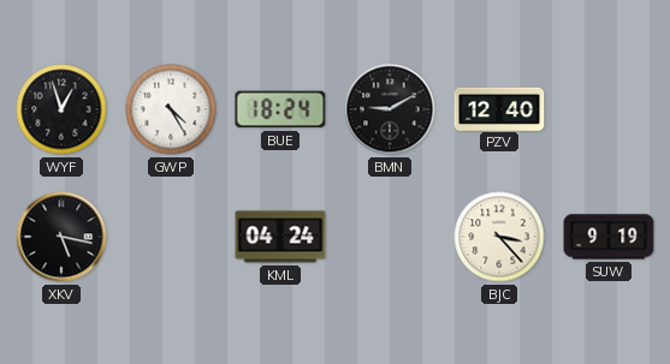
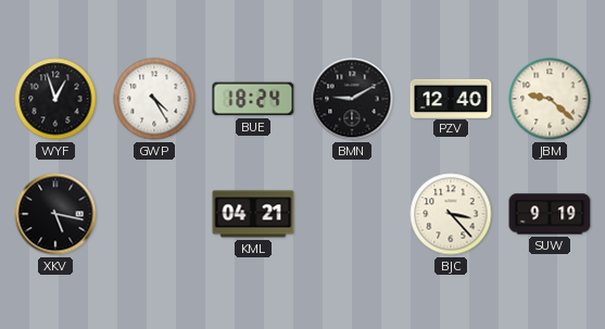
JBM: none -> 9:22
KML: 04:24 -> 04:21
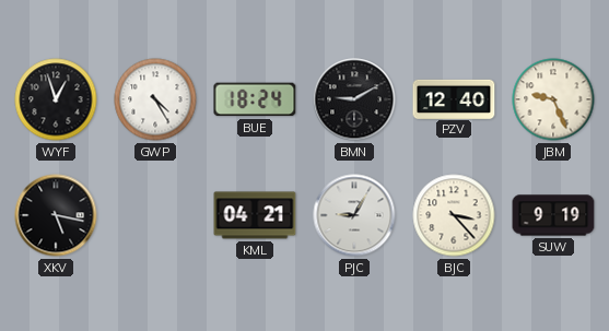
JBM: 9:22 -> 9:26
PJC: none -> 9:05
